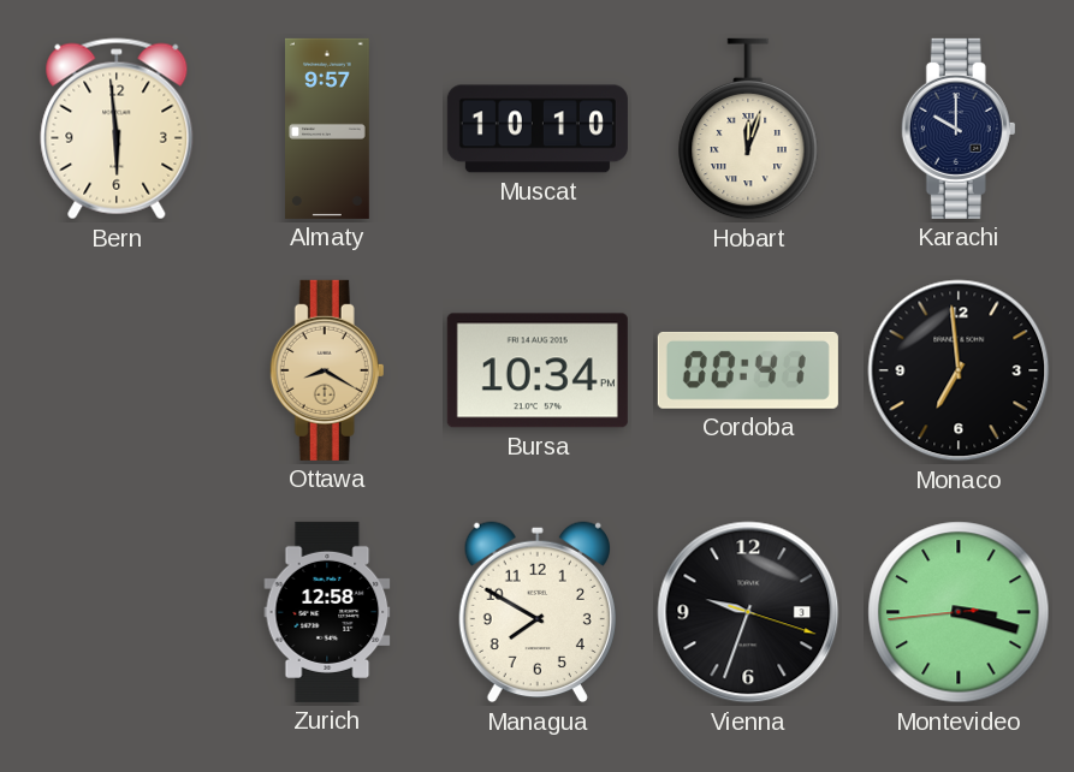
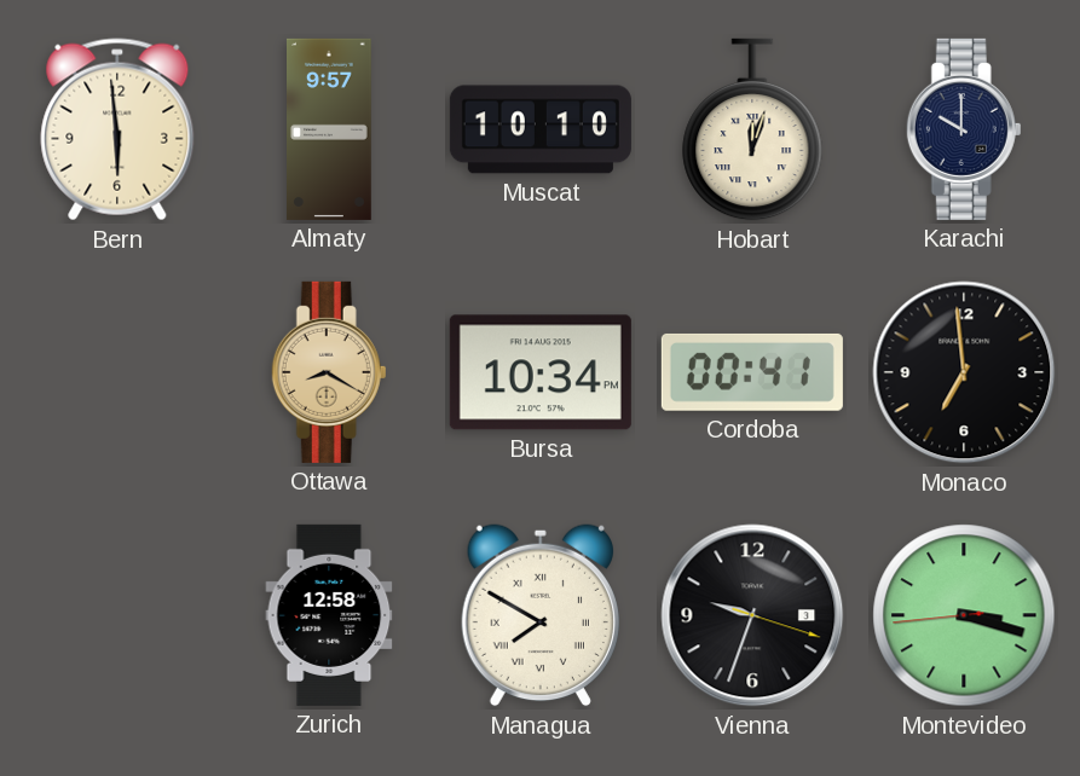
Managua numerals: Arabic -> Roman
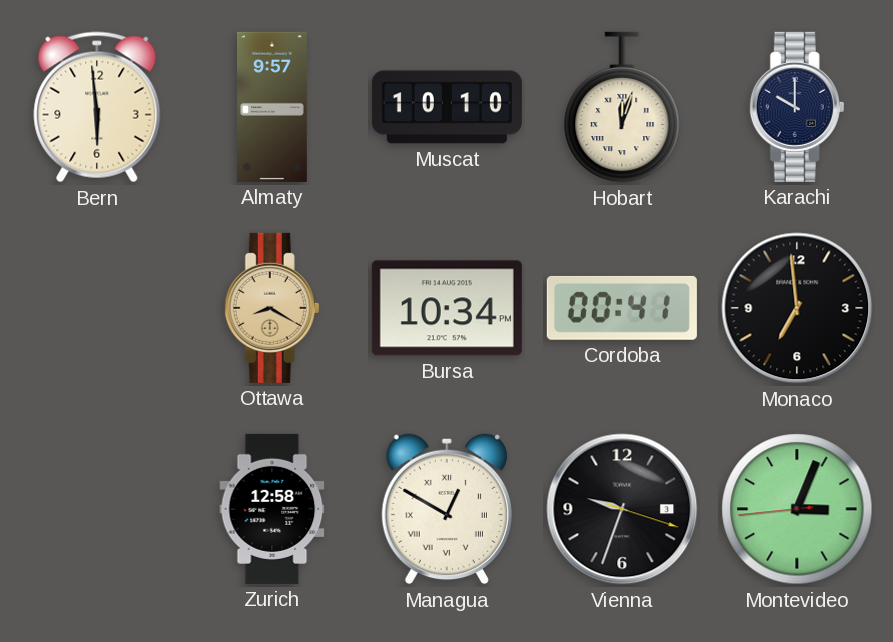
Managua: 7:50 -> 12:50
Montevideo: 3:17 -> 3:03
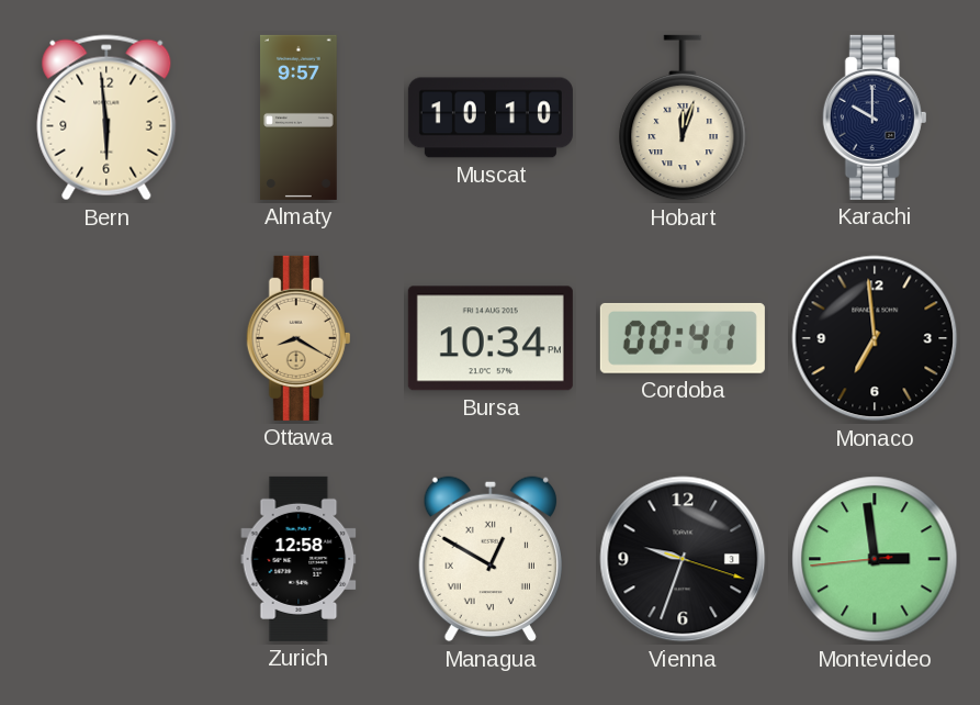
Montevideo: 3:03 -> 2:58
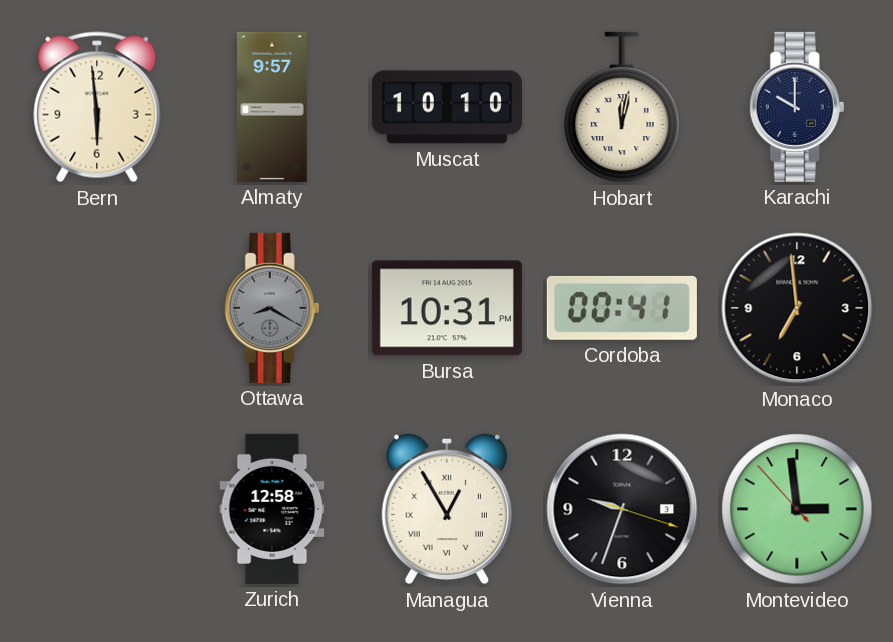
Hobart: 12:03 -> 12:02
Ottawa dial: champagne -> grey
Bursa: 10:34 -> 10:31
Managua: 12:50 -> 12:55
Montevideo: 2:58:44 -> 2:58:53
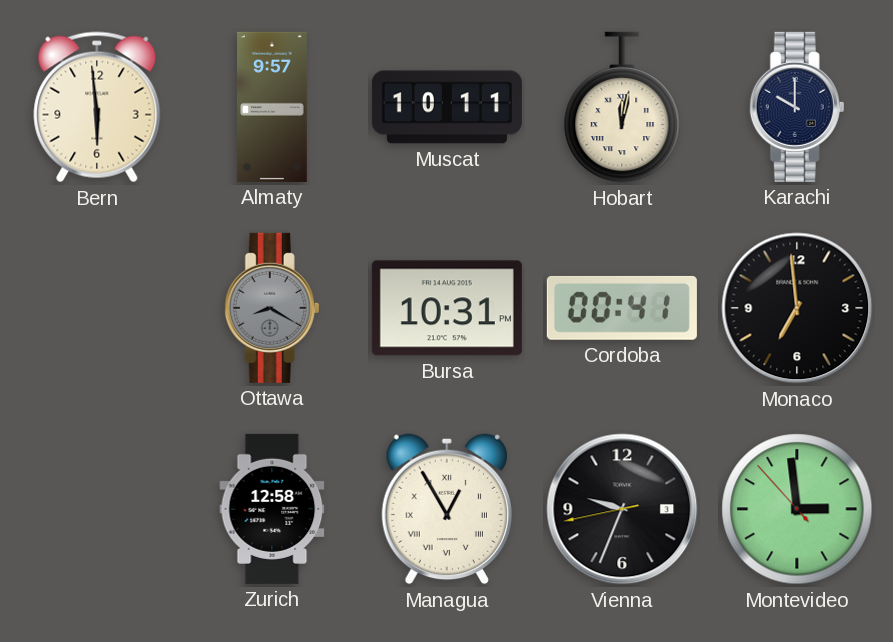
Muscat: 10:10 -> 10:11
Vienna: 9:33:18 -> 9:33:43
